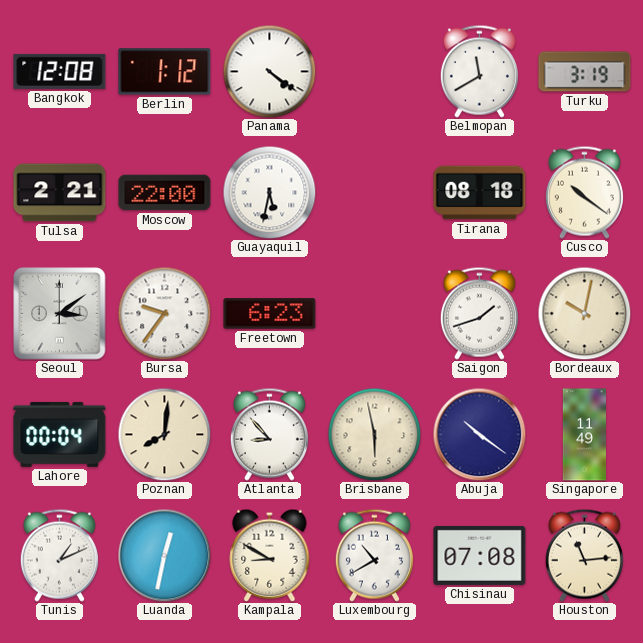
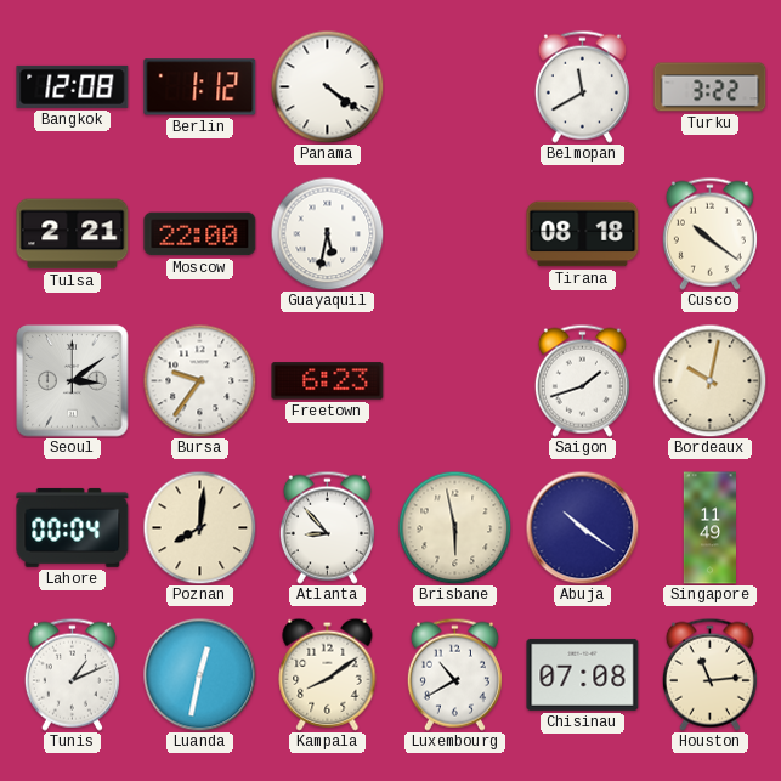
Turku: 3:19 -> 3:22
Kampala: 8:50 -> 8:09
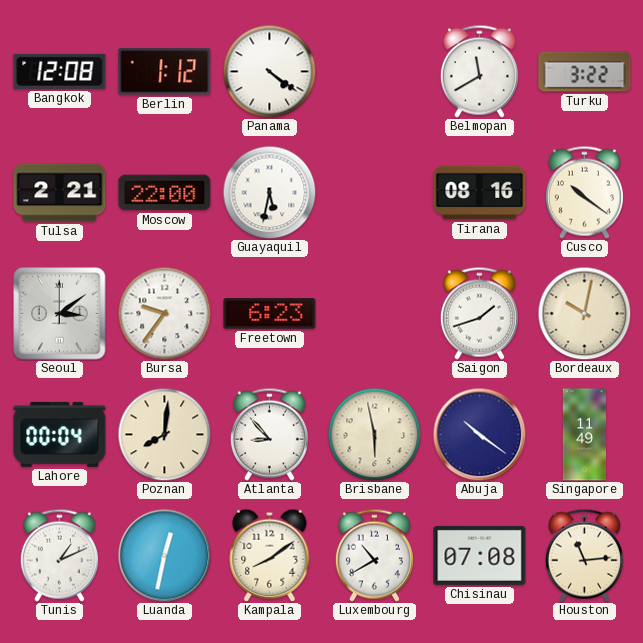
Tirana: 08:18 -> 08:16
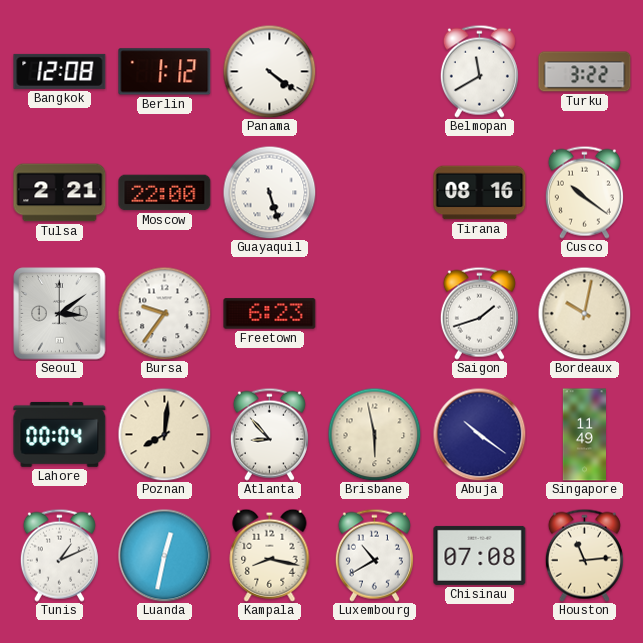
Guayaquil: 5:32 -> 5:27
Kampala: 8:09 -> 8:17
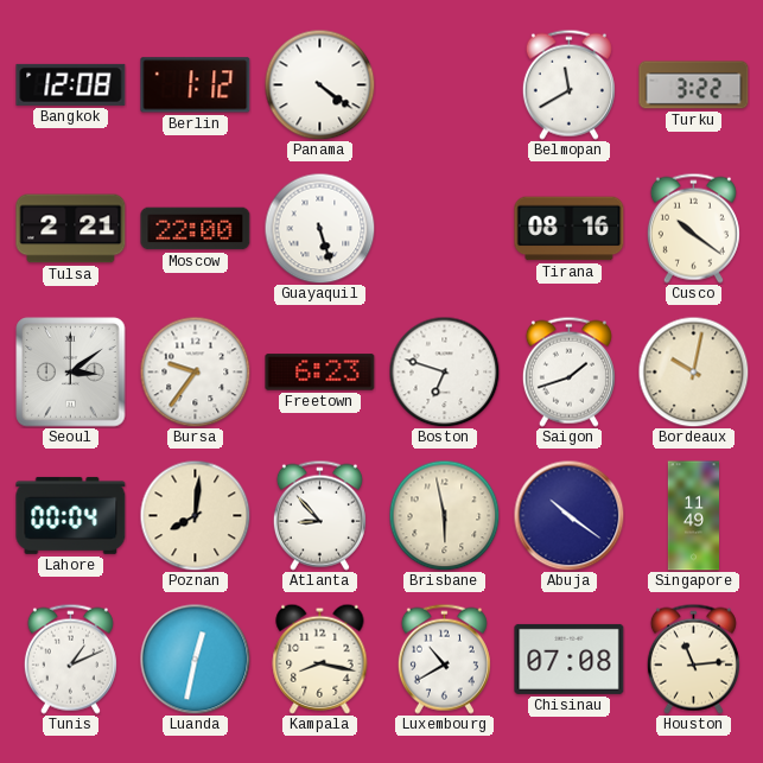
Boston: none -> 6:48
